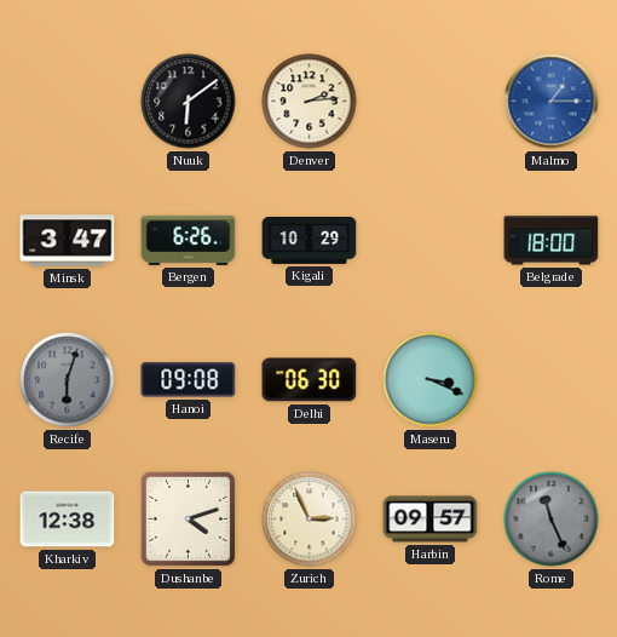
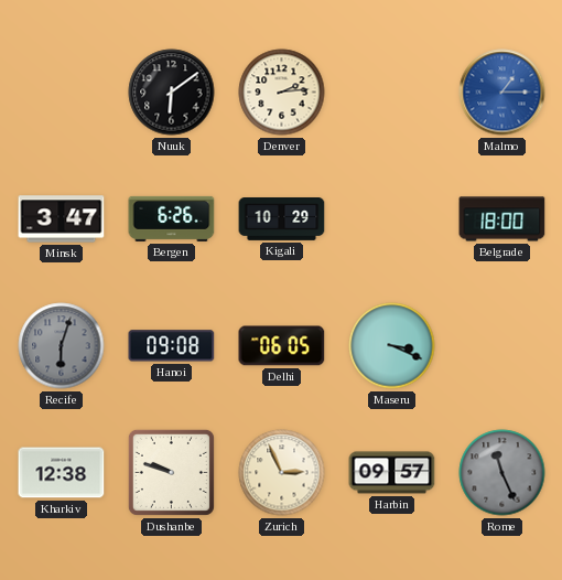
Delhi: 06:30 -> 06:05
Dushanbe: 4:12 -> 9:48
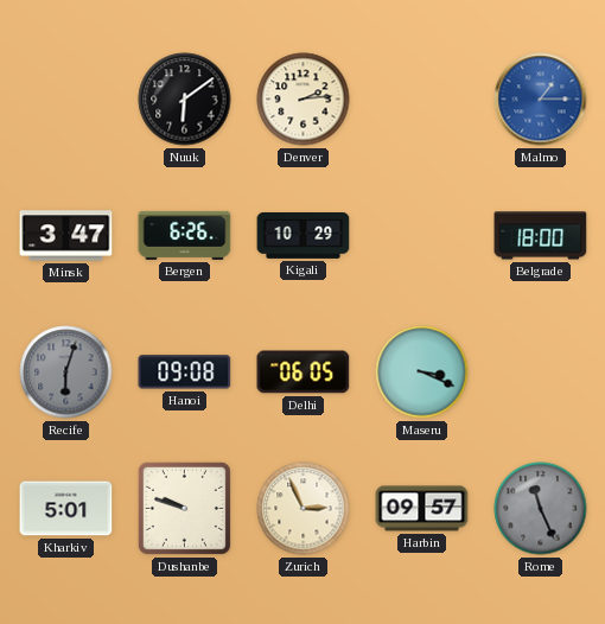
Kharkiv: 12:38 -> 5:01
